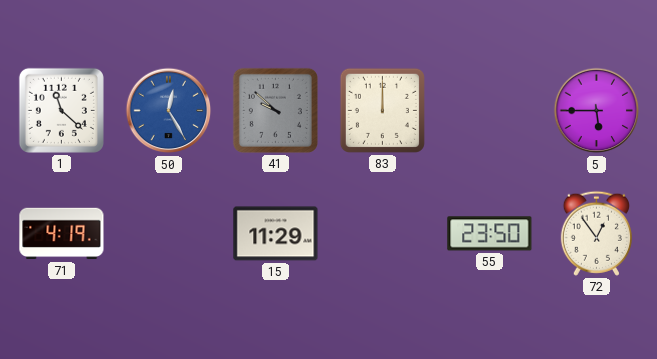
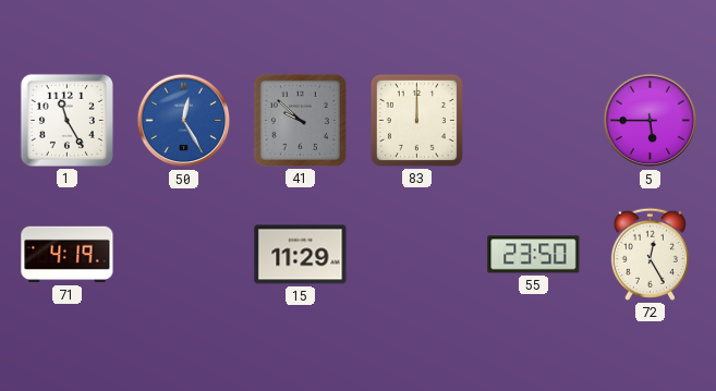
1: 11:22 -> 11:25
72: 12:54 -> 12:25
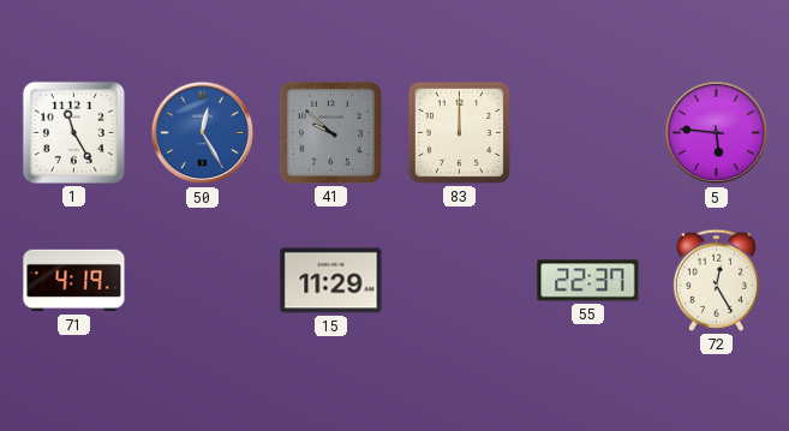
5: 5:45 -> 5:46
55: 23:50 -> 22:37
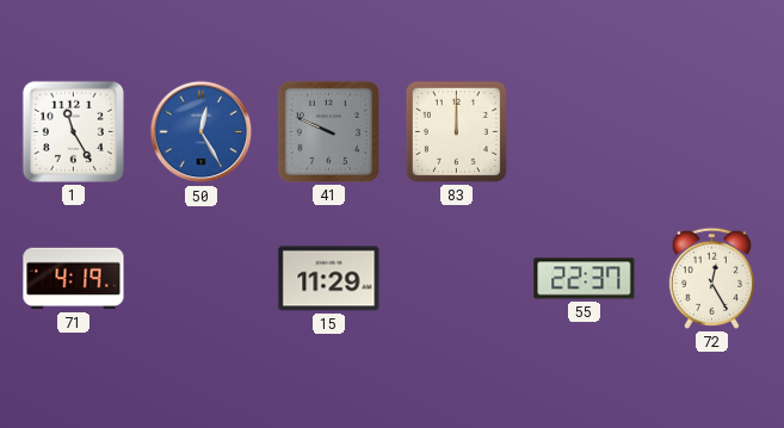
41: 9:52 -> 9:49
5: 5:46 -> none
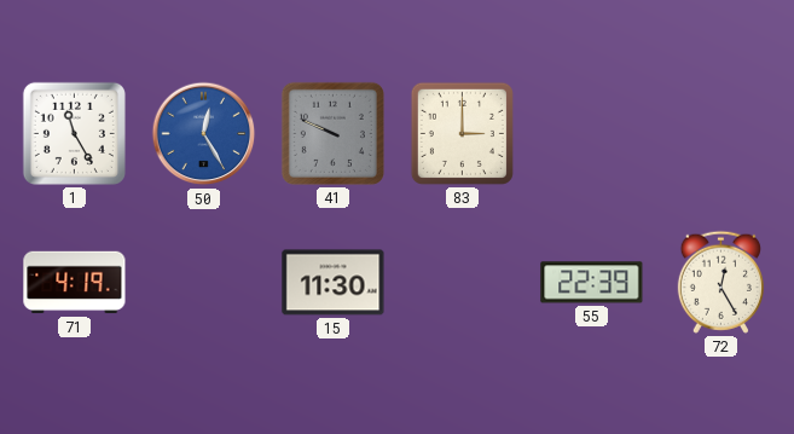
83: 12:00 -> 3:00
15: 11:29 -> 11:30
55: 22:37 -> 22:39
